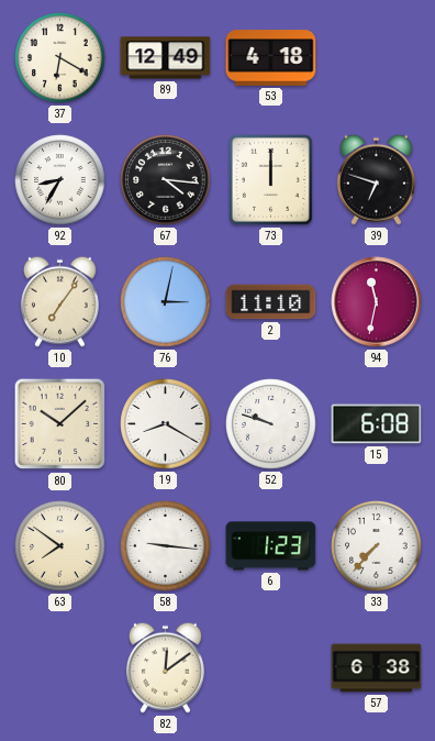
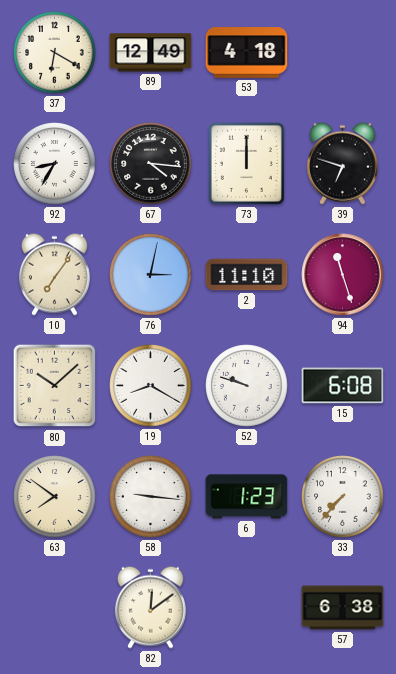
94: 11:32 -> 11:27
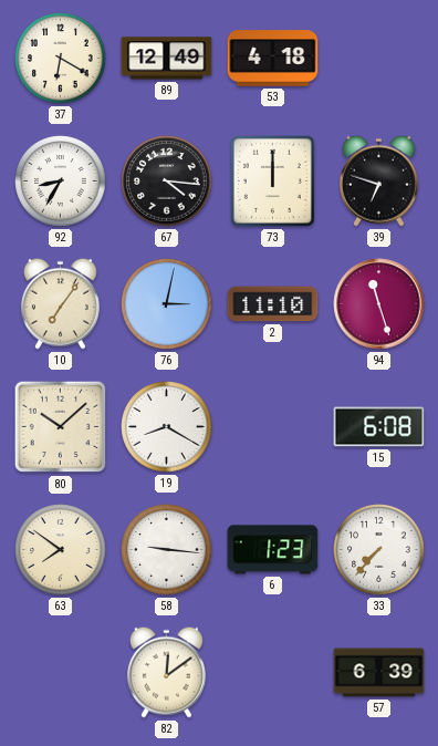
52: 9:48 -> none
57: 6:38 -> 6:39
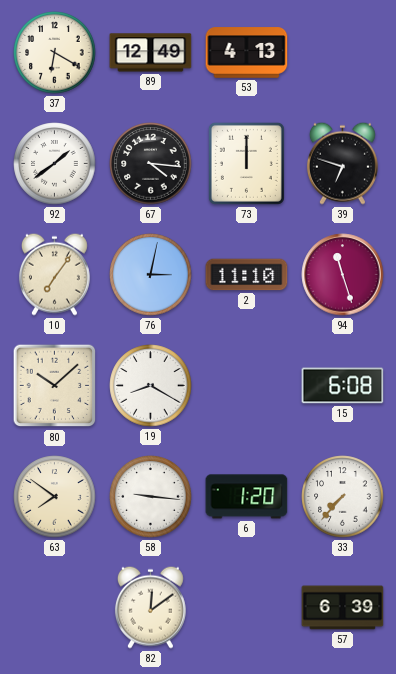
53: 4:18 -> 4:13
92: 8:35 -> 1:39
6: 1:23 -> 1:20
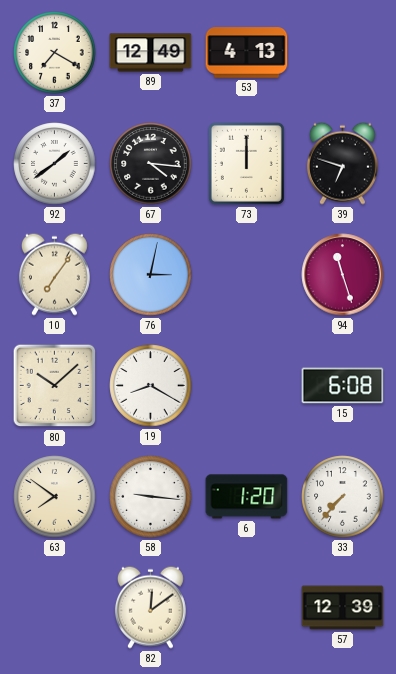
37: 6:20 -> 7:20
2: 11:10 -> none
57: 6:39 -> 12:39
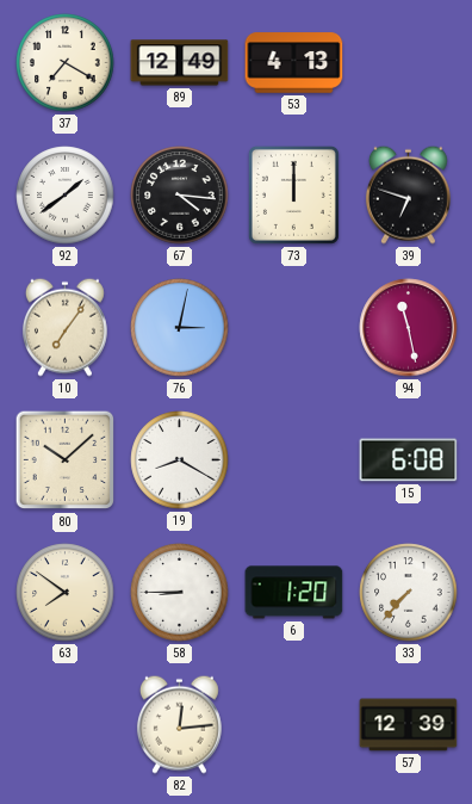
94: 11:27 -> 11:28
58: 9:16 -> 8:45
82: 12:09 -> 12:14
